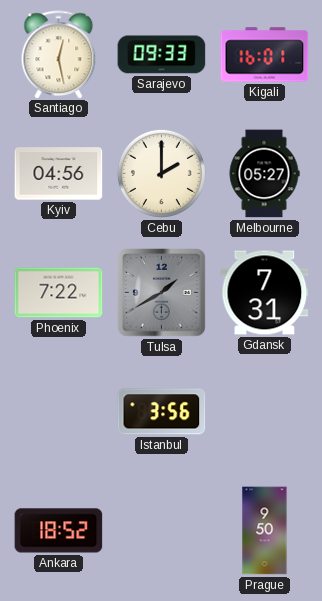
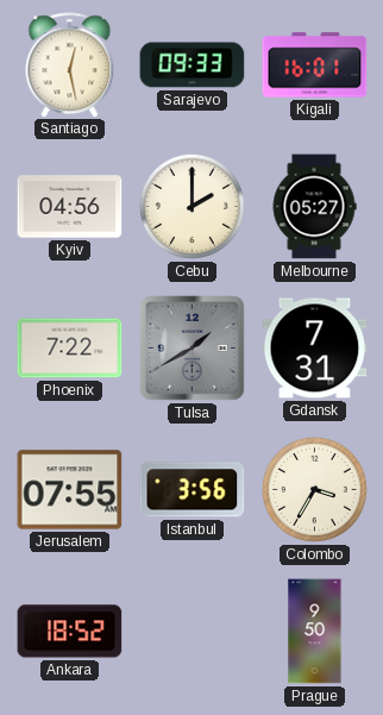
Jerusalem: none -> 07:55
Colombo: none -> 3:35
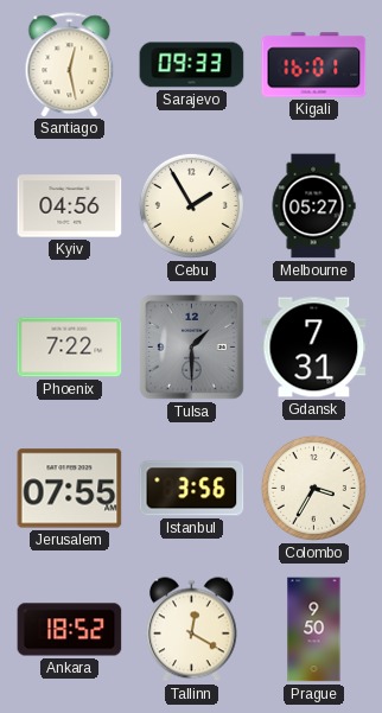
Cebu: 2:00 -> 1:55
Tulsa: 1:40 -> 1:30
Tallinn: none -> 12:20
